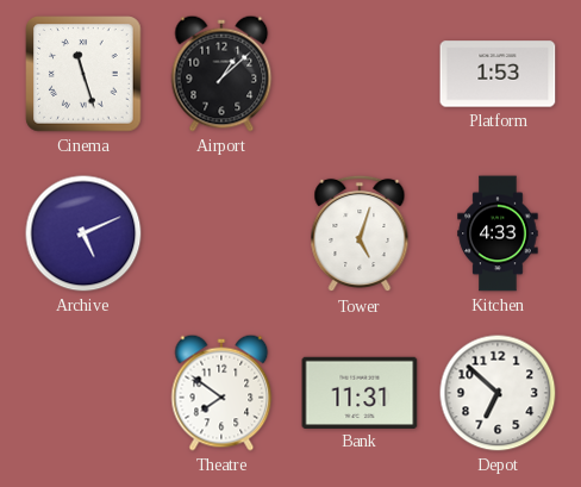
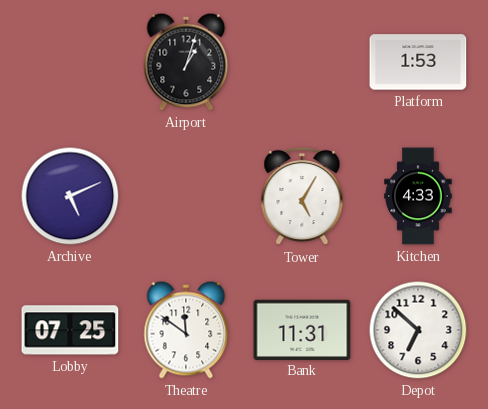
Cinema: 11:27 -> none
Airport: 1:08 -> 1:03
Tower: 5:03 -> 5:05
Lobby: none -> 07:25
Theatre: 7:51 -> 11:51
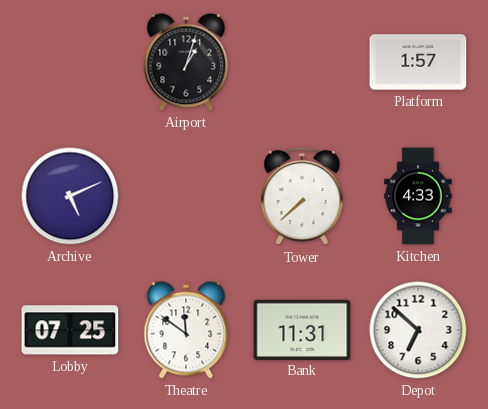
Platform: 1:53 -> 1:57
Tower: 5:05 -> 7:38
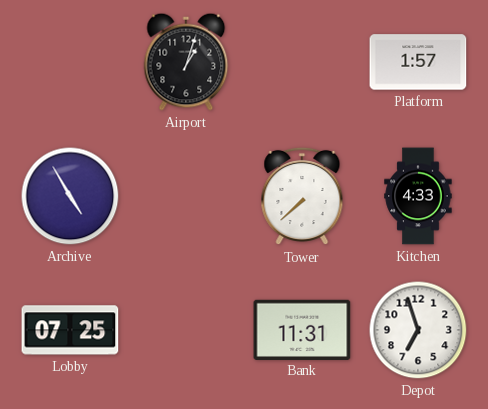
Archive: 5:11 -> 4:55
Theatre: 11:51 -> none
Depot: 6:52 -> 6:57
